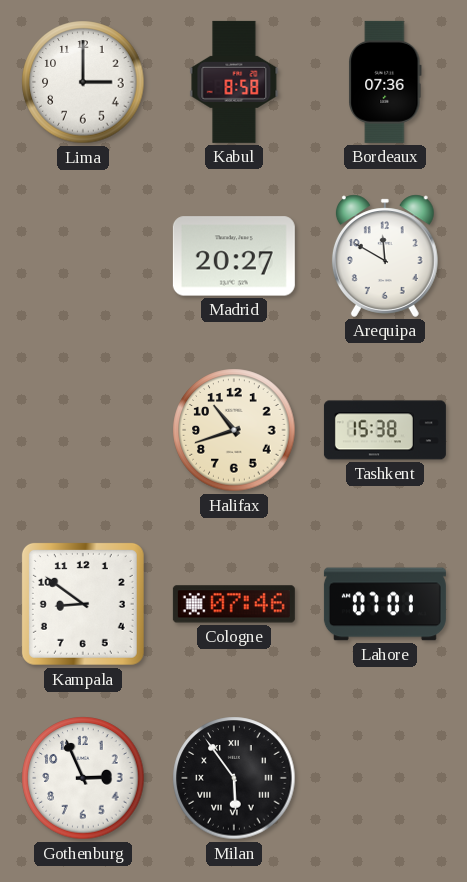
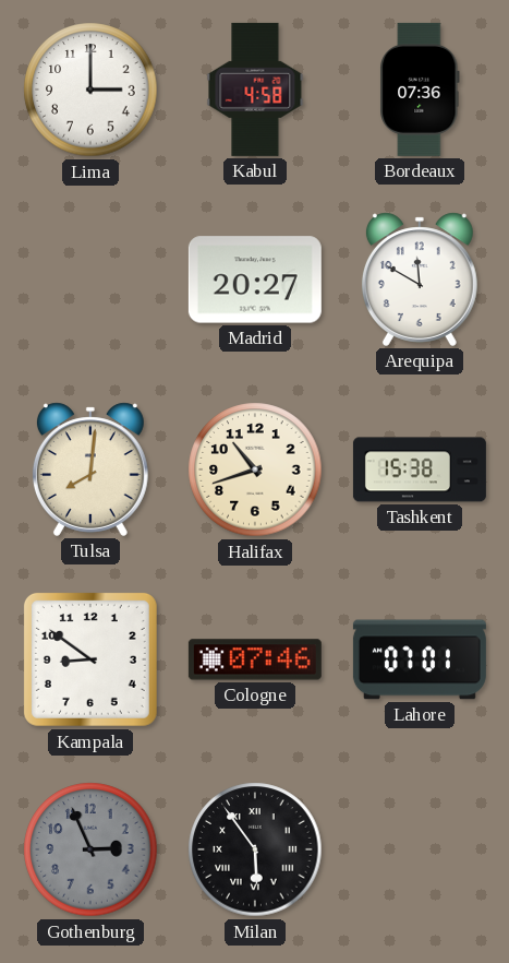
Kabul: 8:58 -> 4:58
Tulsa: none -> 8:01
Gothenburg dial: white -> grey
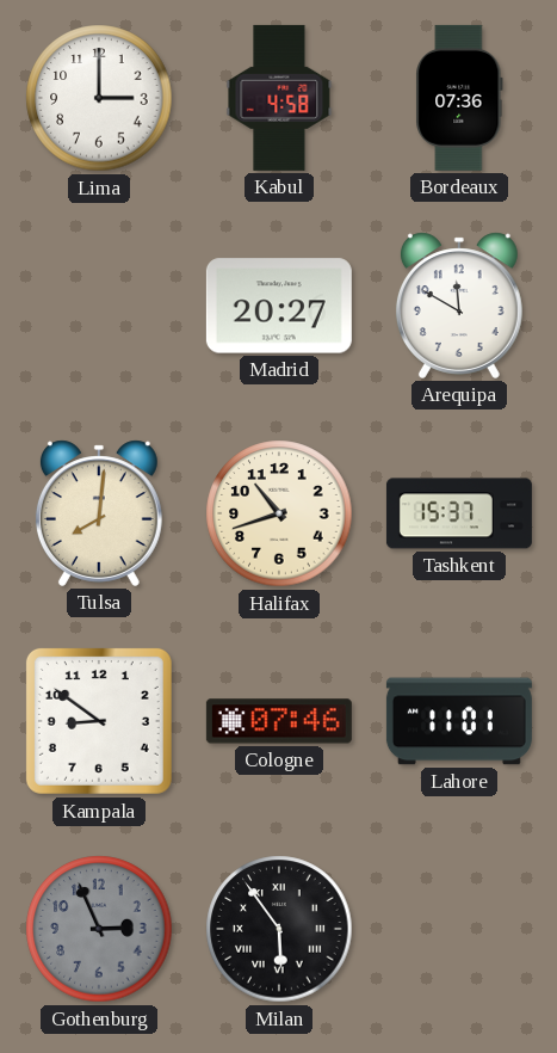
Tashkent: 15:38 -> 15:37
Lahore: 07:01 -> 11:01
